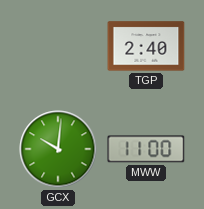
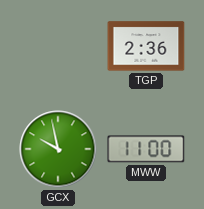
TGP: 2:40 -> 2:36
GCX: 10:01 -> 9:58
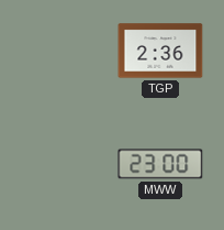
GCX: 9:58 -> none
MWW: 11:00 -> 23:00
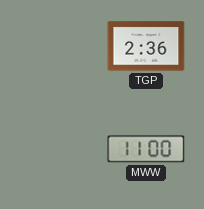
MWW: 23:00 -> 11:00
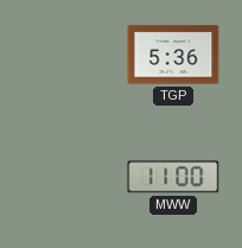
TGP: 2:36 -> 5:36
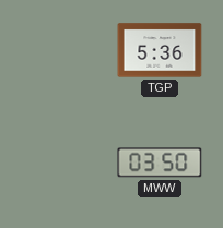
MWW: 11:00 -> 03:50
